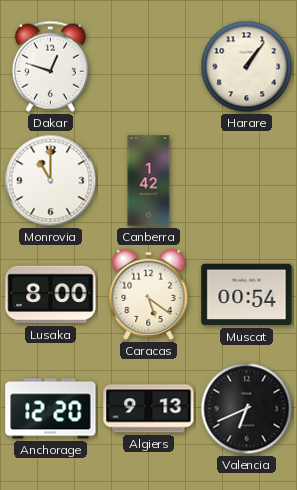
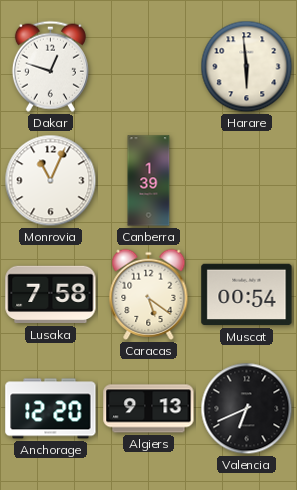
Harare: 1:06 -> 5:59
Monrovia: 11:00 -> 11:04
Canberra: 1:42 -> 1:39
Lusaka: 8:00 -> 7:58
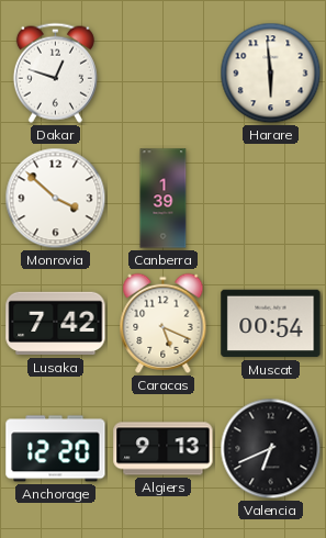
Monrovia: 11:04 -> 3:52
Lusaka: 7:58 -> 7:42
Caracas: 5:21 -> 5:19
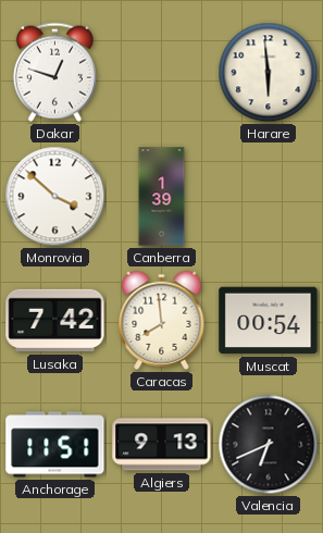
Caracas: 5:19 -> 7:59
Anchorage: 12:20 -> 11:51
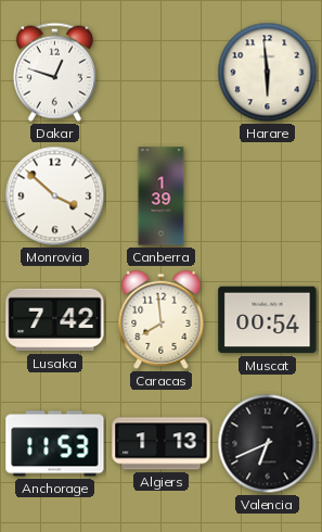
Anchorage: 11:51 -> 11:53
Algiers: 9:13 -> 1:13
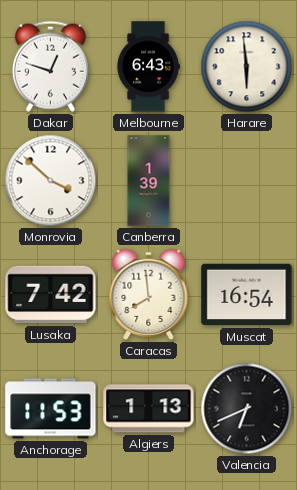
Melbourne: none -> 6:43
Muscat: 00:54 -> 16:54
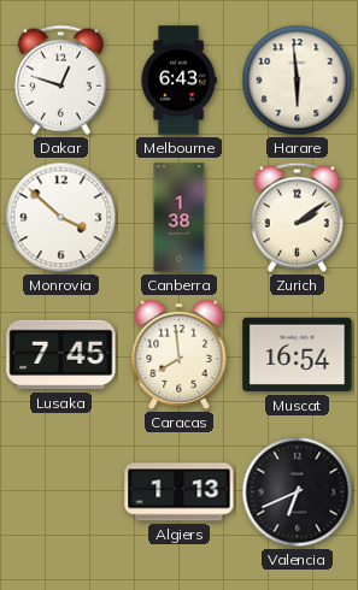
Canberra: 1:39 -> 1:38
Zurich: none -> 2:09
Lusaka: 7:42 -> 7:45
Anchorage: 11:53 -> none
